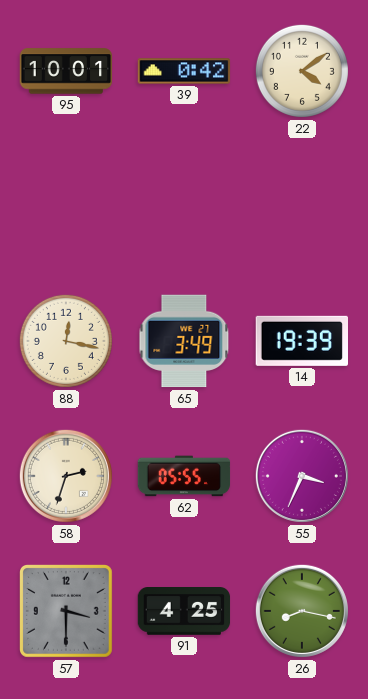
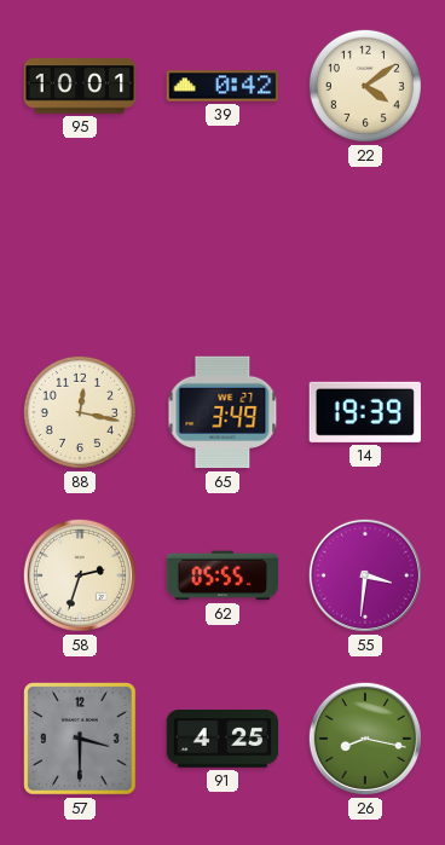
55: 3:34 -> 3:31
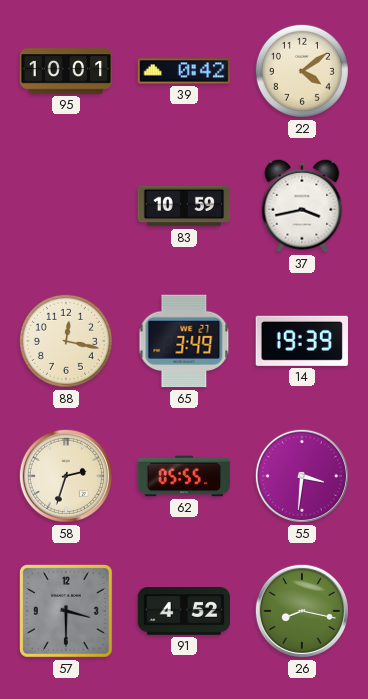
83: none -> 10:59
37: none -> 3:43
91: 4:25 -> 4:52
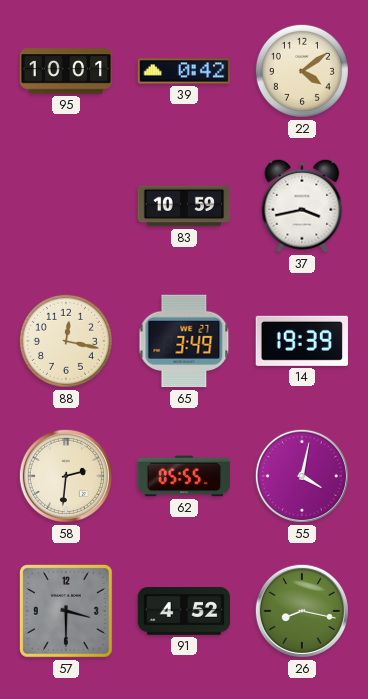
58: 2:33 -> 2:31
55: 3:31 -> 4:02
